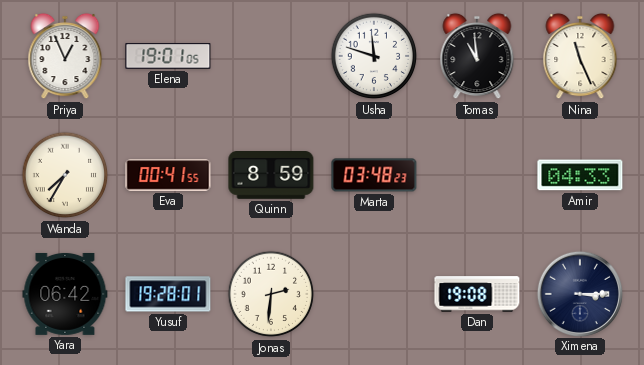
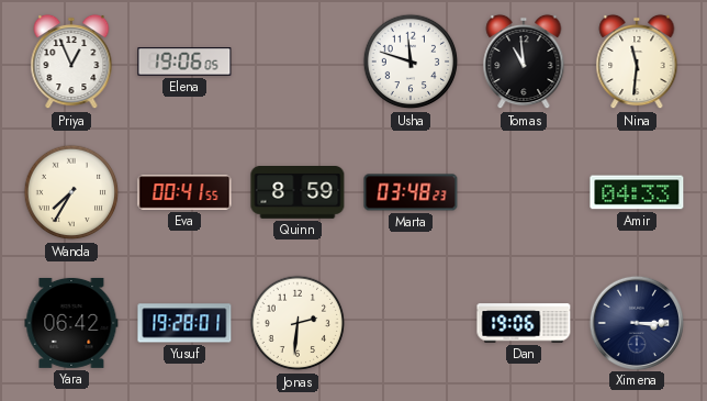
Elena: 19:01 -> 19:06
Nina: 11:26 -> 11:31
Dan: 19:08 -> 19:06
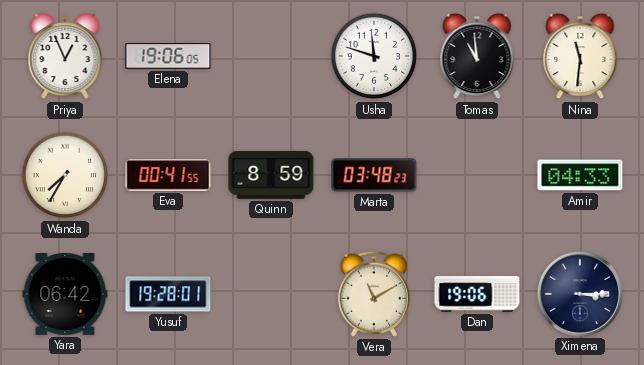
Jonas: 2:31 -> none
Vera: none -> 11:10
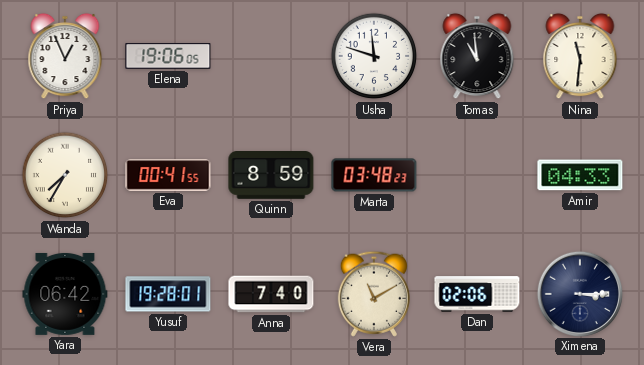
Anna: none -> 7:40
Dan: 19:06 -> 02:06
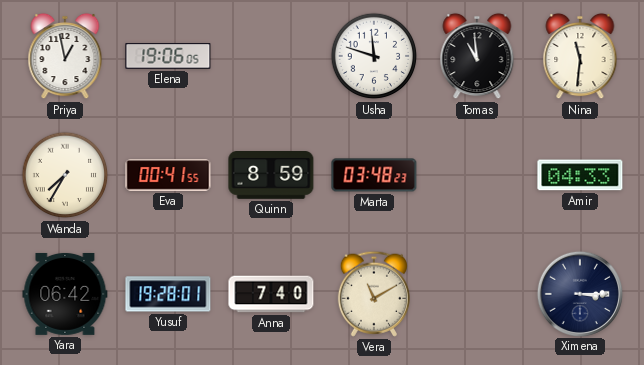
Priya: 12:56 -> 12:58
Dan: 02:06 -> none
